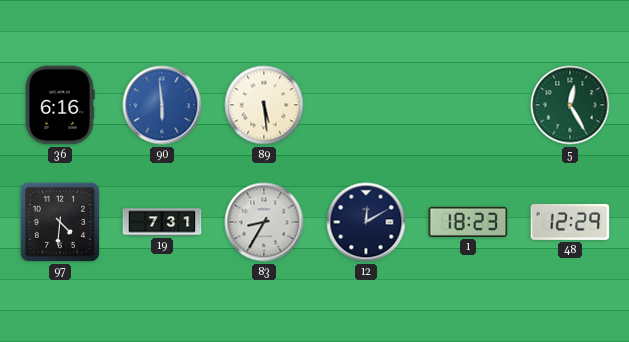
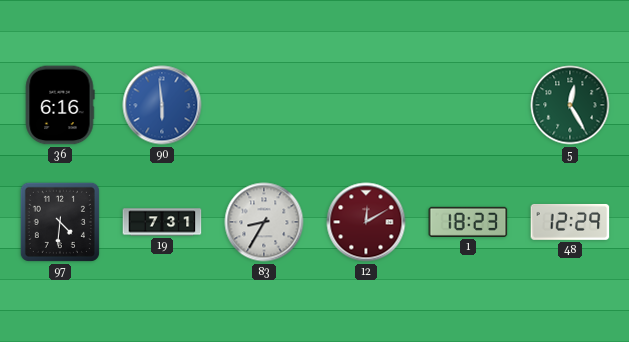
89: 5:29 -> none
12 dial: navy -> burgundy
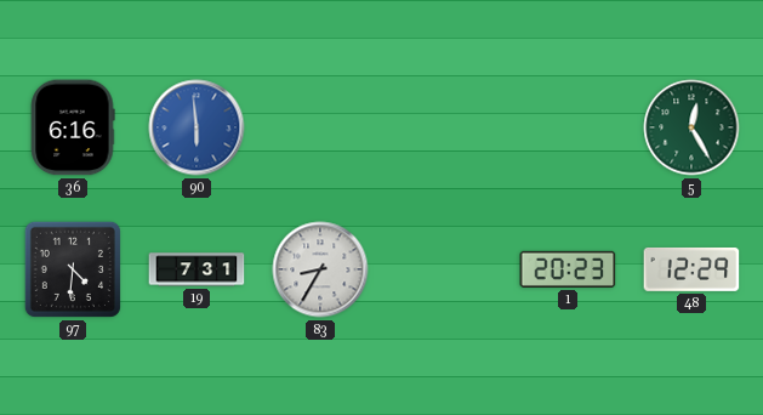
12: 12:10 -> none
1: 18:23 -> 20:23
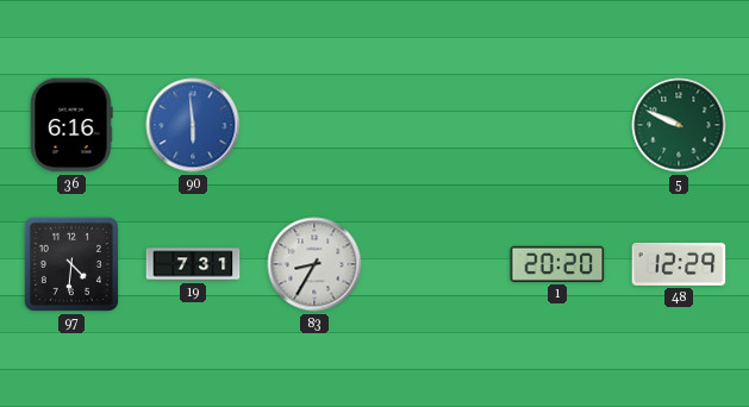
5: 12:25 -> 9:49
1: 20:23 -> 20:20
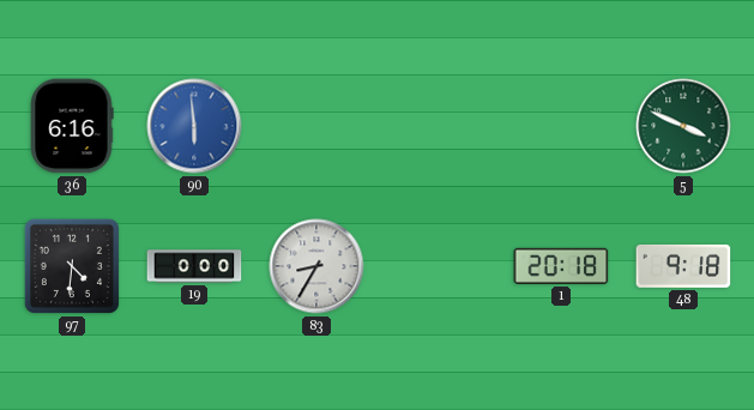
5: 9:49 -> 3:49
19: 7:31 -> 0:00
1: 20:20 -> 20:18
48: 12:29 -> 9:18
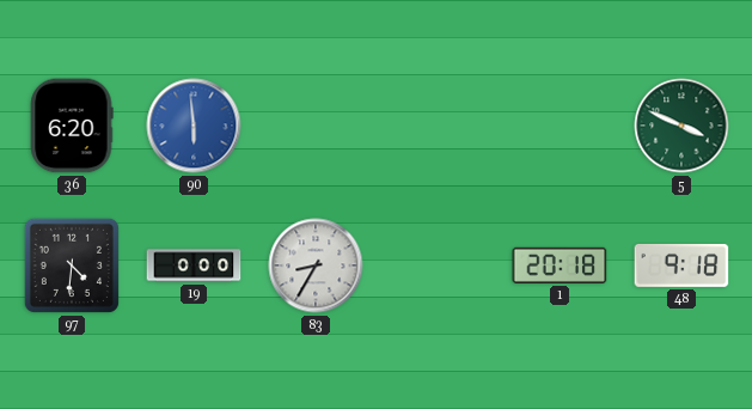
36: 6:16 -> 6:20
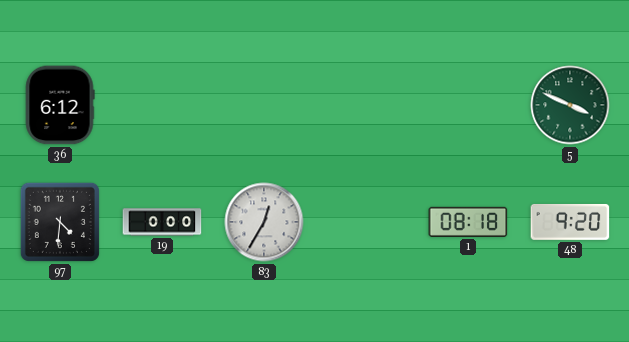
36: 6:20 -> 6:12
90: 5:59 -> none
83: 8:35 -> 12:35
1: 20:18 -> 08:18
48: 9:18 -> 9:20
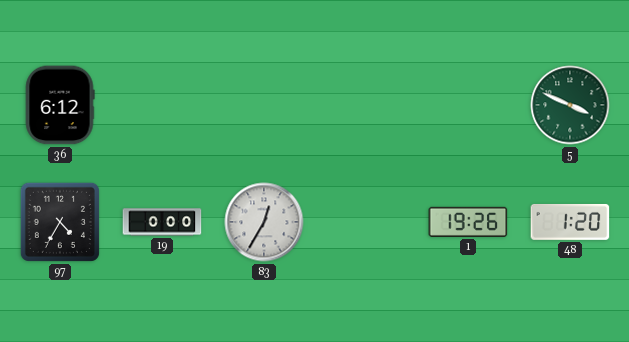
97: 4:31 -> 4:35
1: 08:18 -> 19:26
48: 9:20 -> 1:20
